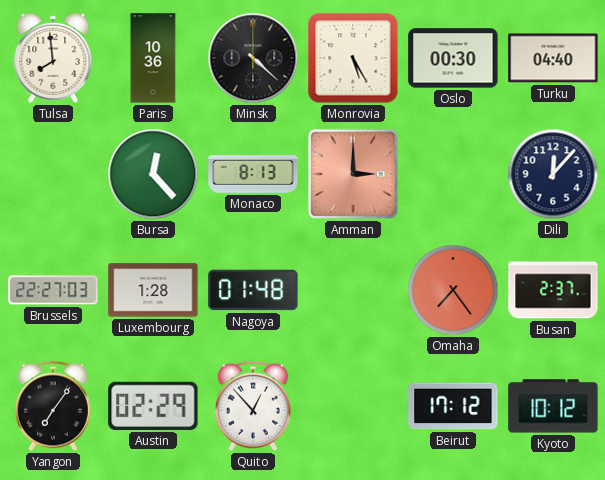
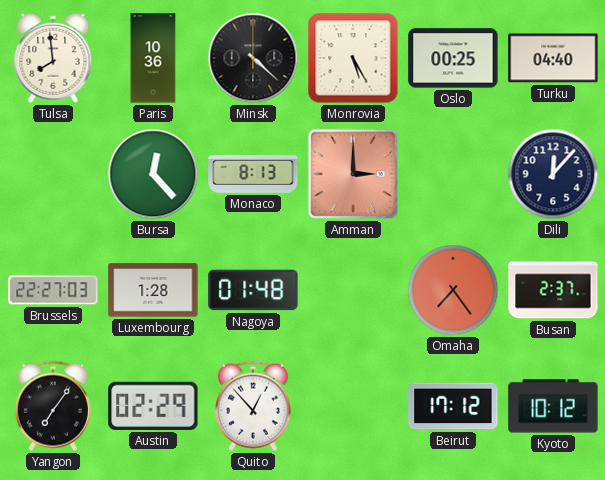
Oslo: 00:30 -> 00:25
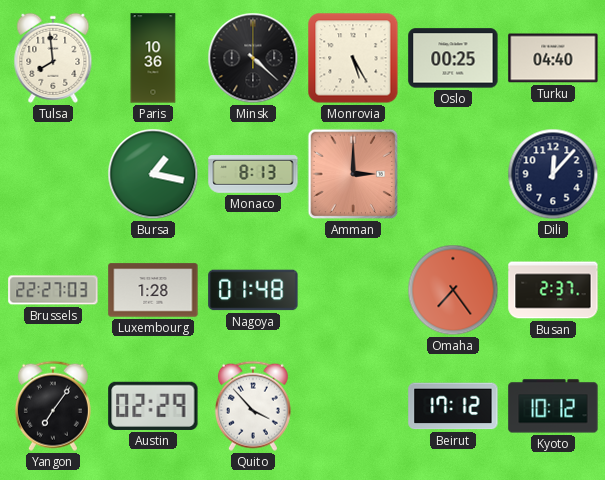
Bursa: 12:23 -> 1:17
Quito: 12:53 -> 3:53
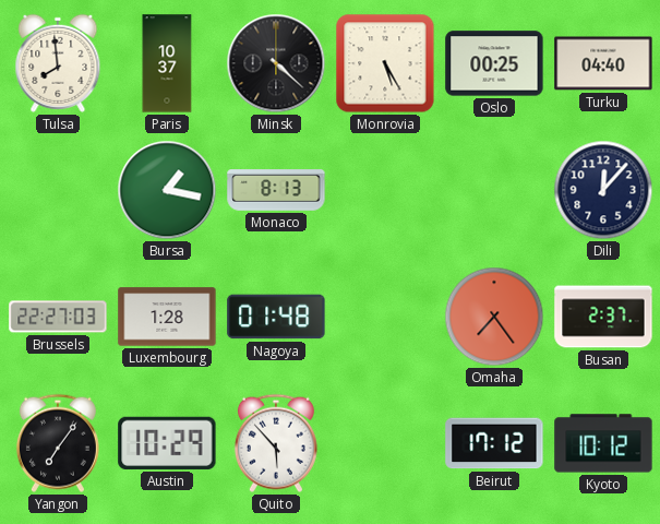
Paris: 10:36 -> 10:37
Amman: 3:00 -> none
Austin: 02:29 -> 10:29
Quito: 3:53 -> 5:53
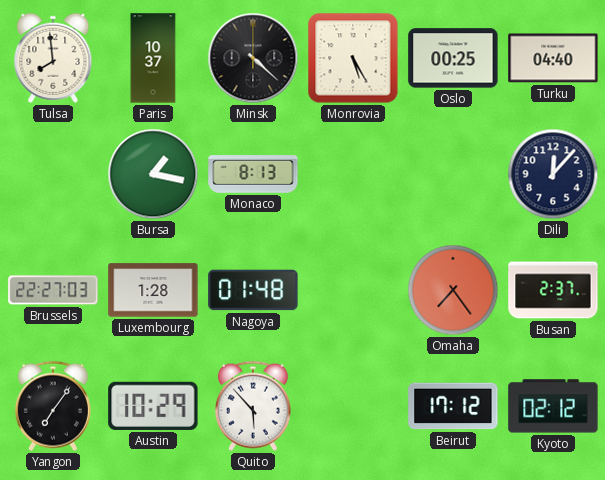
Kyoto: 10:12 -> 02:12
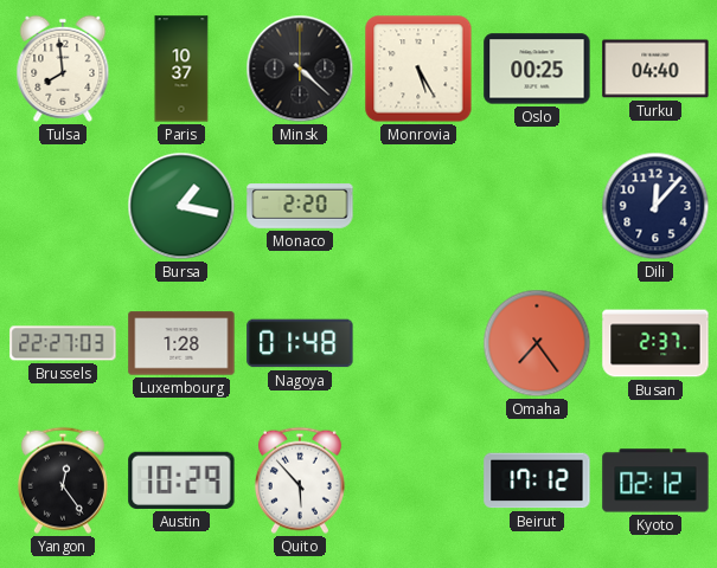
Monaco: 8:13 -> 2:20
Yangon: 7:06 -> 12:24
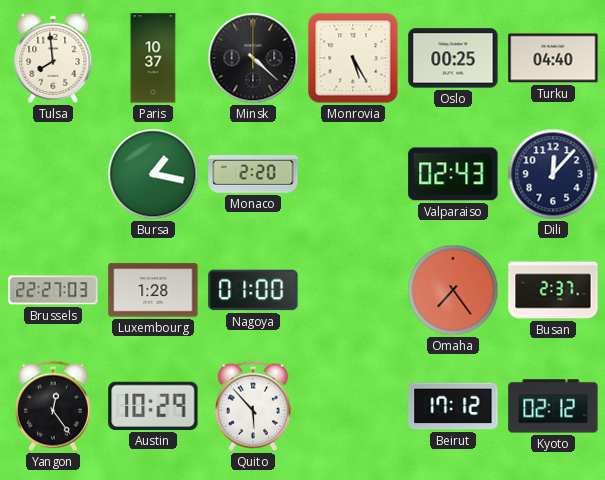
Valparaiso: none -> 02:43
Nagoya: 01:48 -> 01:00
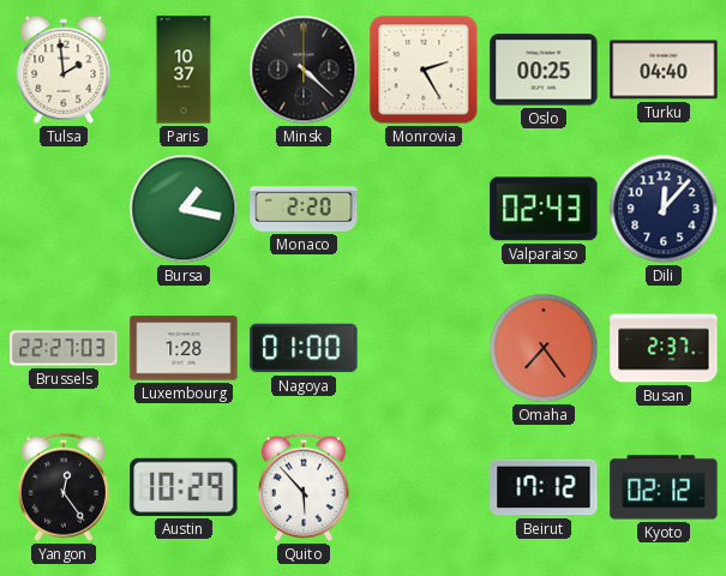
Tulsa: 7:59 -> 1:59
Monrovia: 5:25 -> 2:25
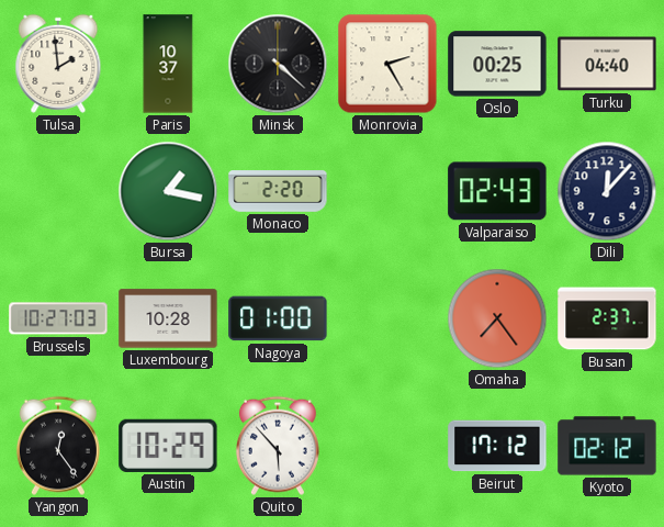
Brussels: 22:27 -> 10:27
Luxembourg: 1:28 -> 10:28
